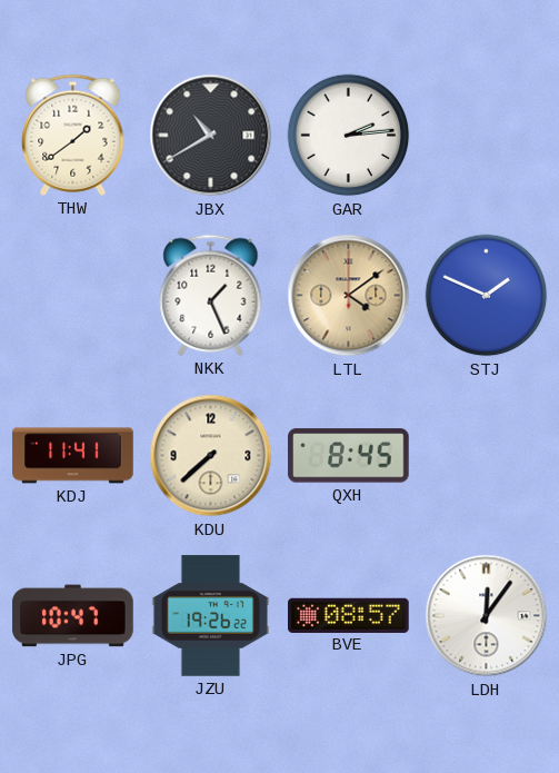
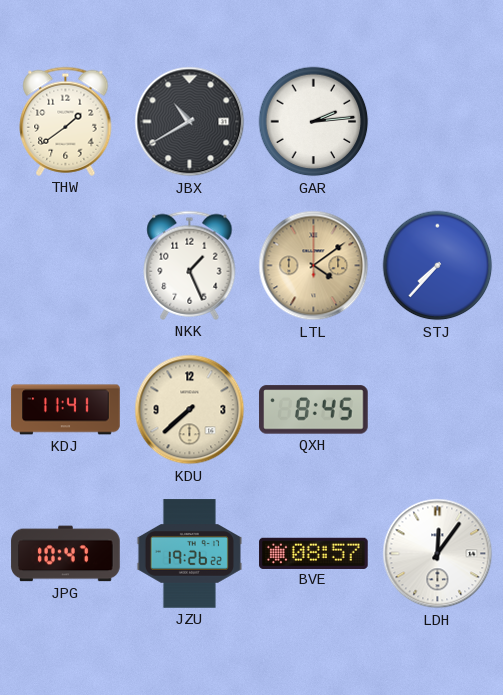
STJ: 1:49 -> 7:37
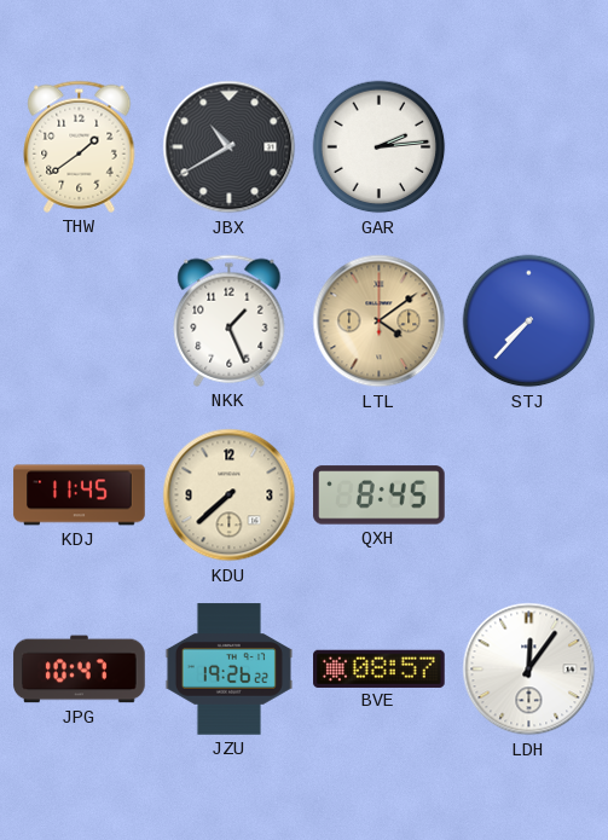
KDJ: 11:41 -> 11:45
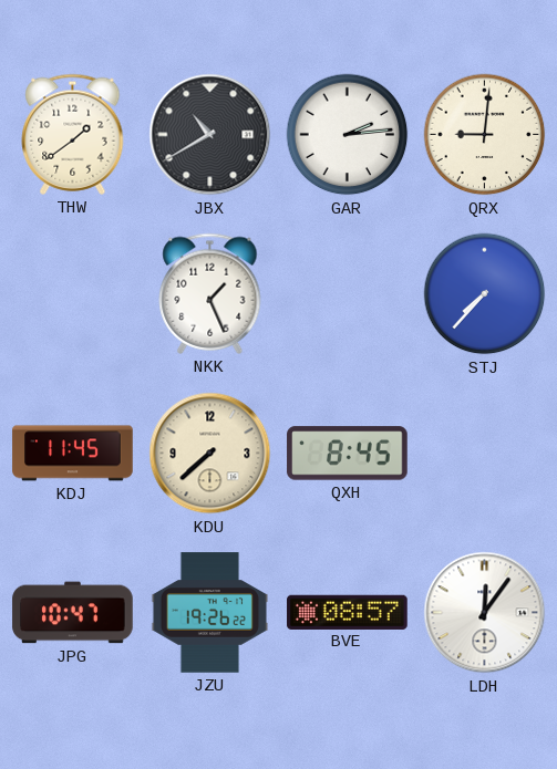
QRX: none -> 9:01
LTL: 4:09 -> none
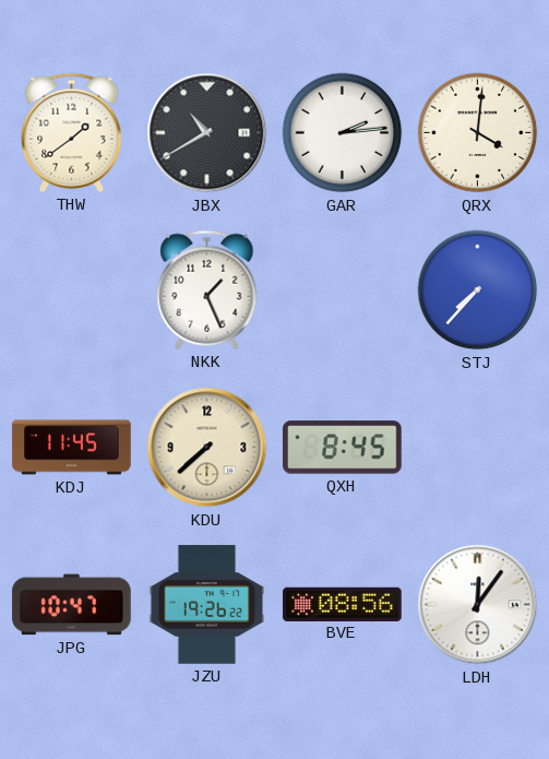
QRX: 9:01 -> 4:01
BVE: 08:57 -> 08:56
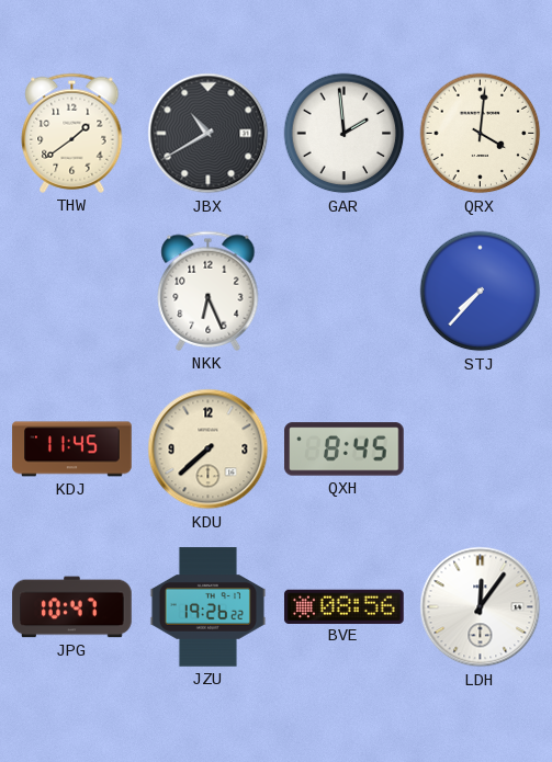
GAR: 2:14 -> 1:59
NKK: 1:26 -> 6:26
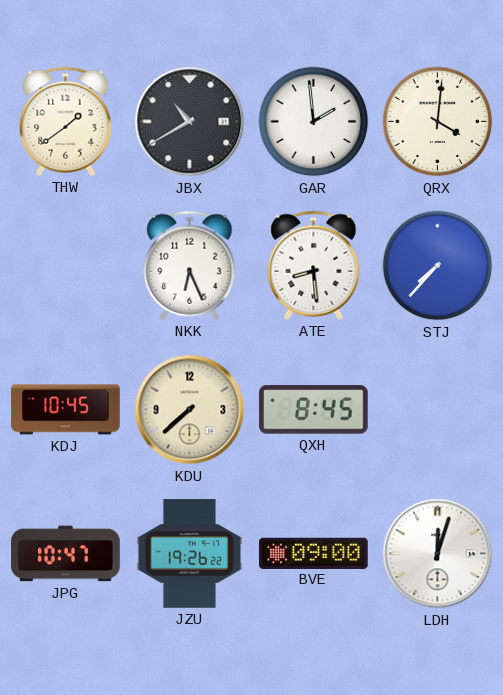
ATE: none -> 8:29
KDJ: 11:45 -> 10:45
BVE: 08:56 -> 09:00
LDH: 12:06 -> 12:03
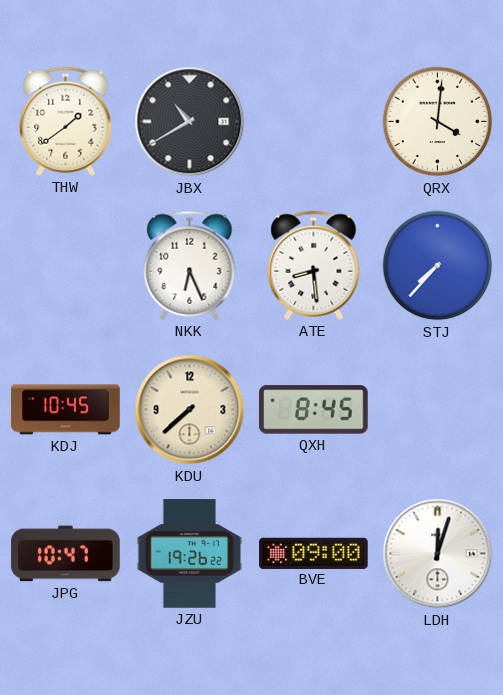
GAR: 1:59 -> none
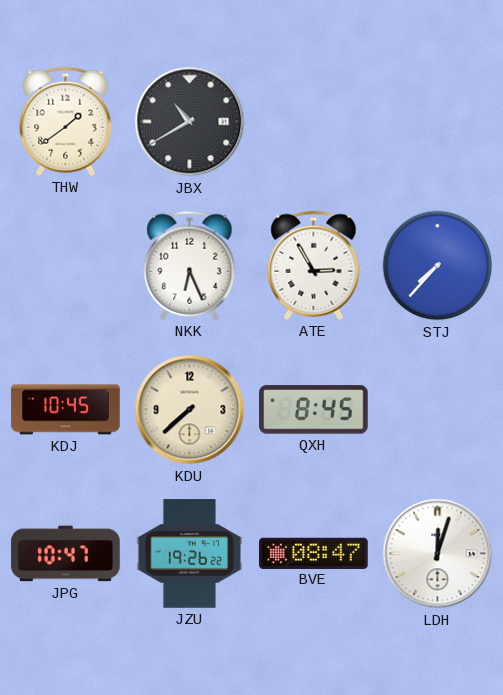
QRX: 4:01 -> none
ATE: 8:29 -> 2:55
BVE: 09:00 -> 08:47
